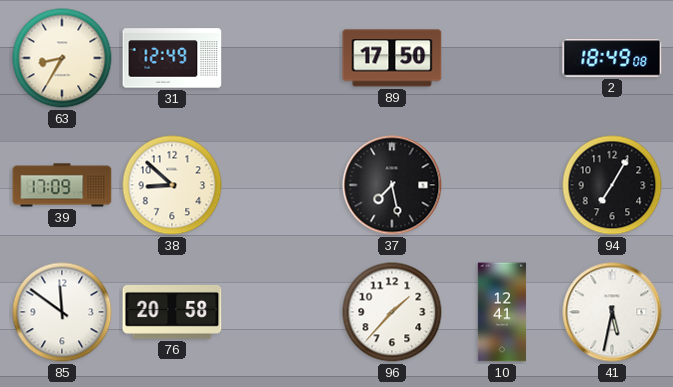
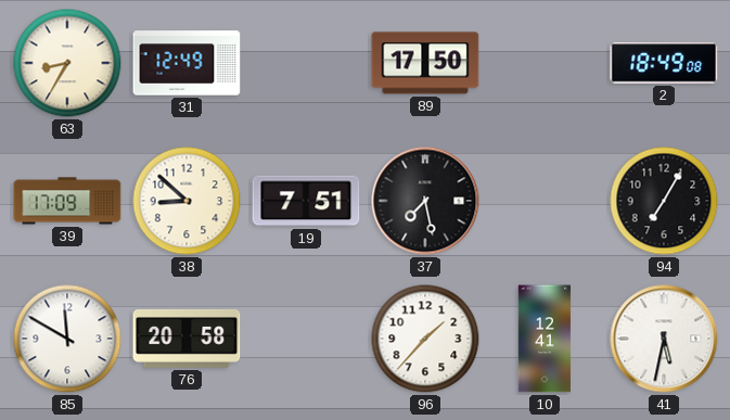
19: none -> 7:51
85: 11:51 -> 11:50
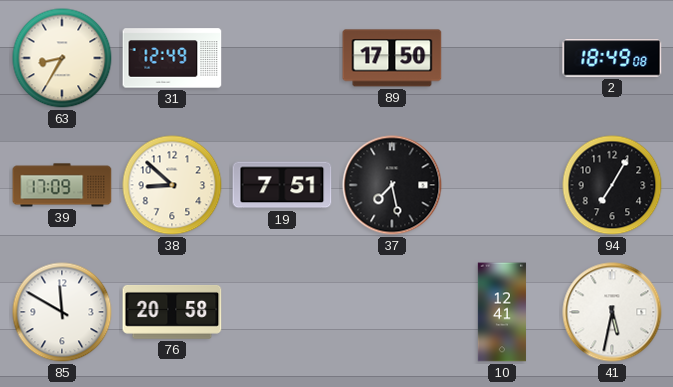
96: 1:37 -> none
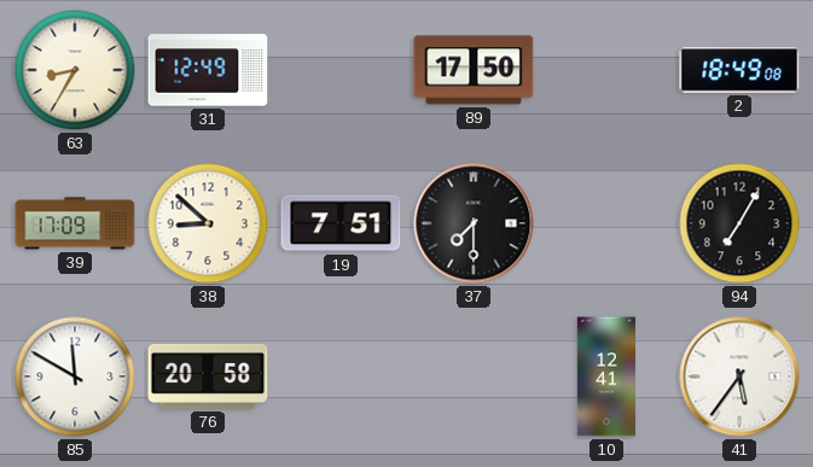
37: 7:28 -> 7:30
41: 5:32 -> 5:36
